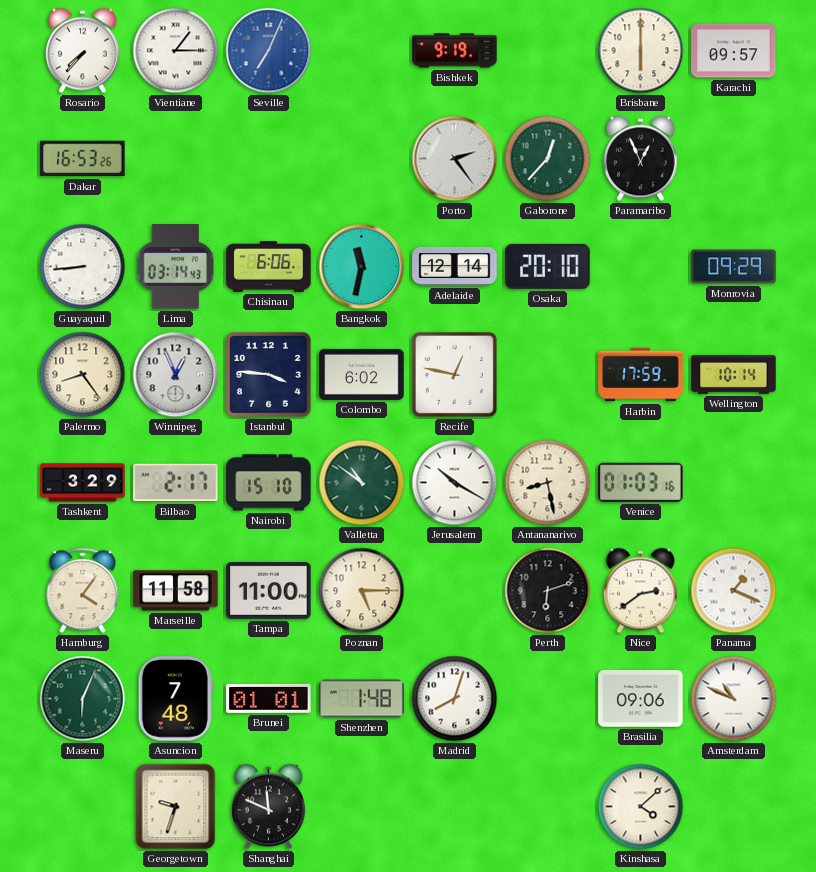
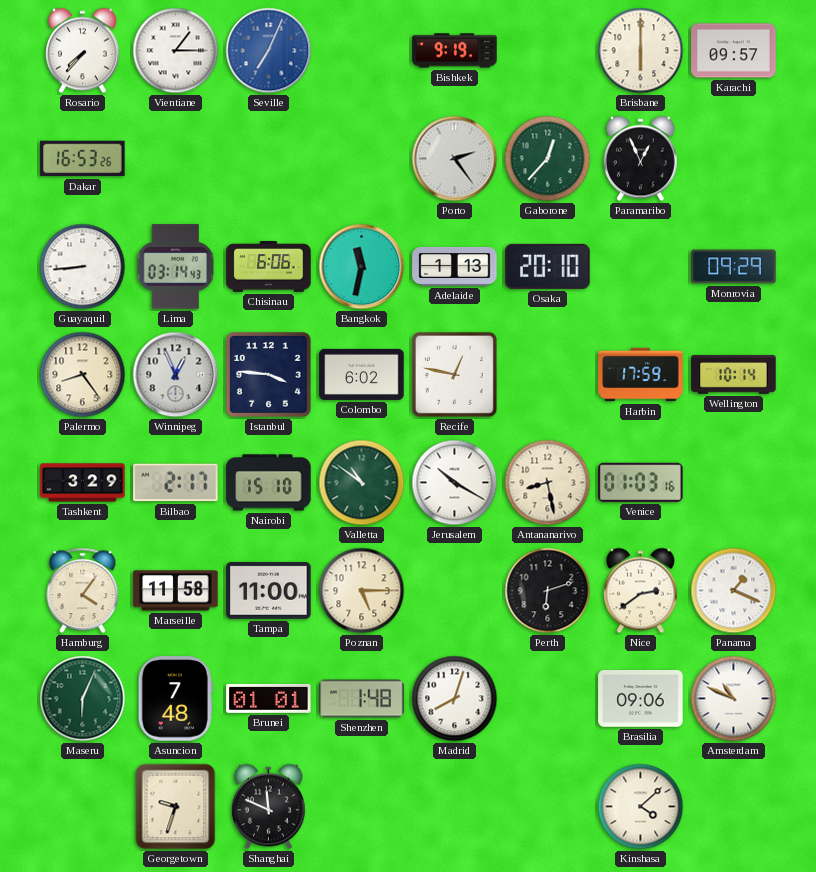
Adelaide: 12:14 -> 1:13
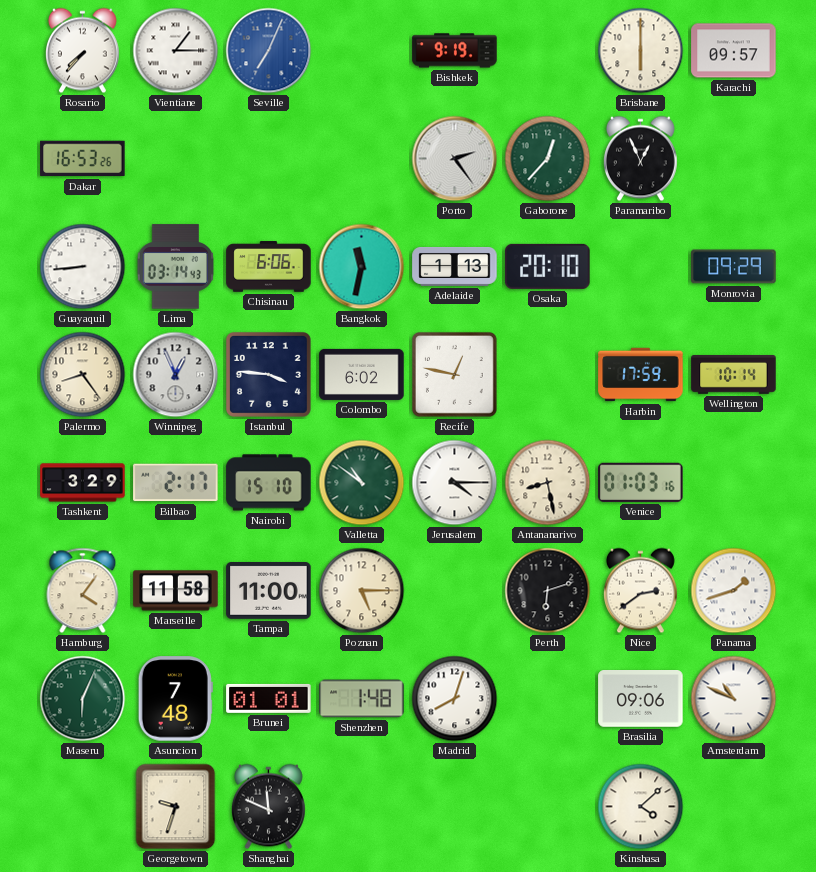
Jerusalem: 10:20 -> 4:15
Panama: 1:19 -> 1:42
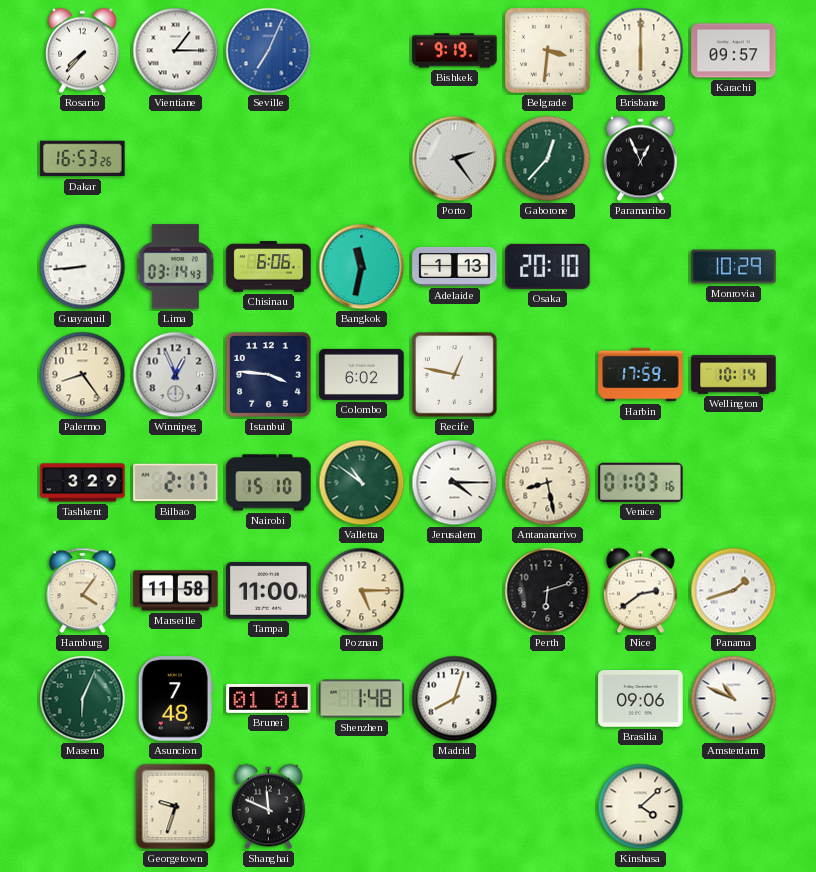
Belgrade: none -> 3:31
Monrovia: 09:29 -> 10:29
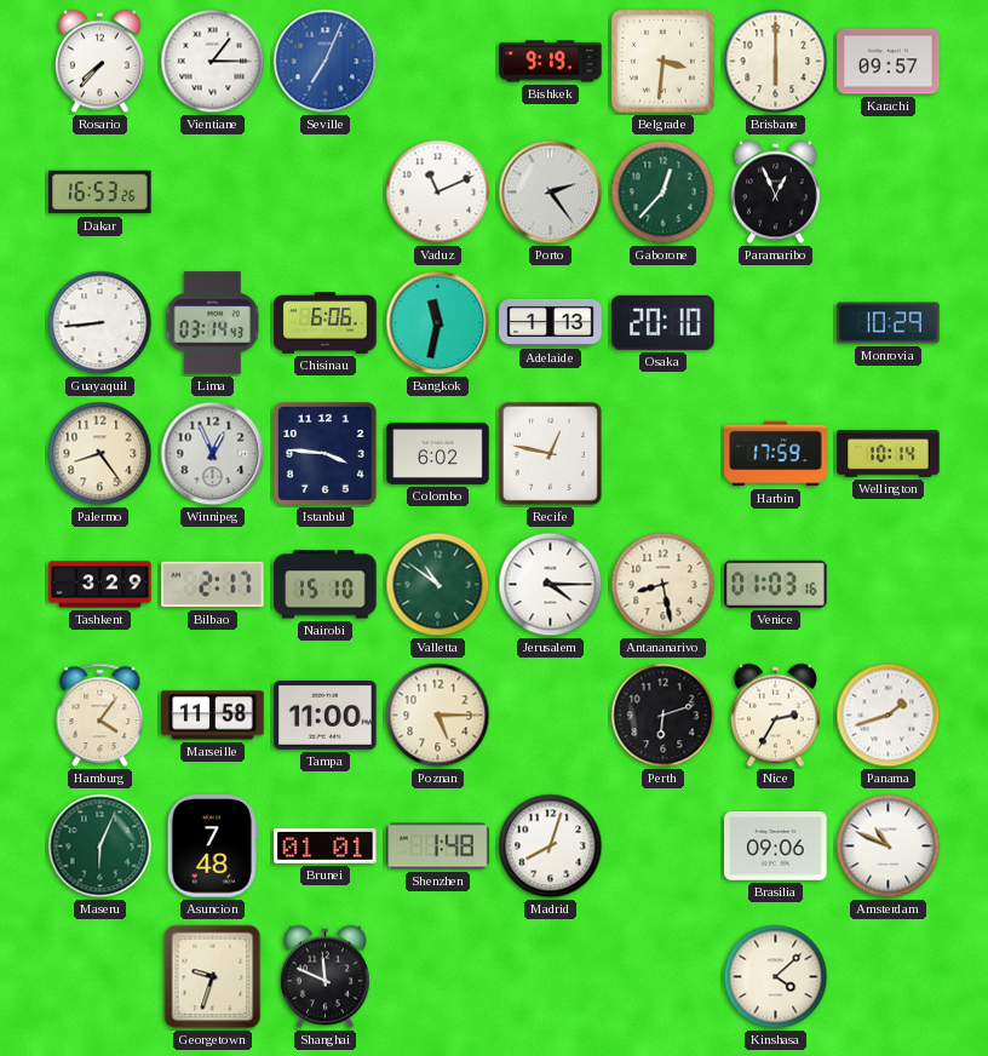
Vaduz: none -> 11:11
Nice: 2:39 -> 2:35
